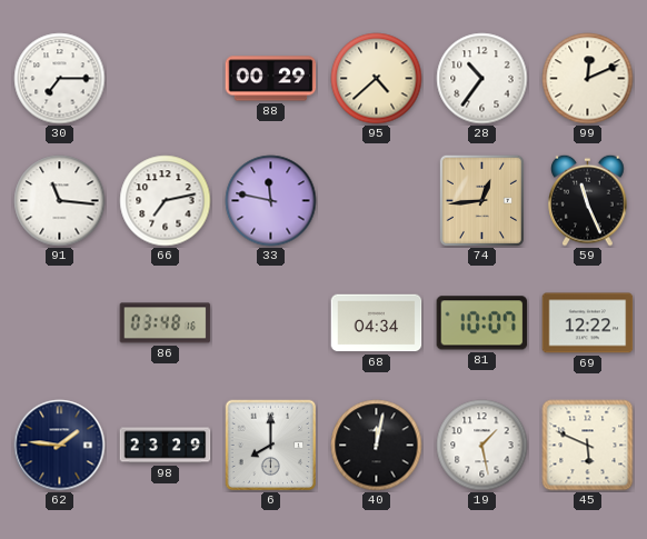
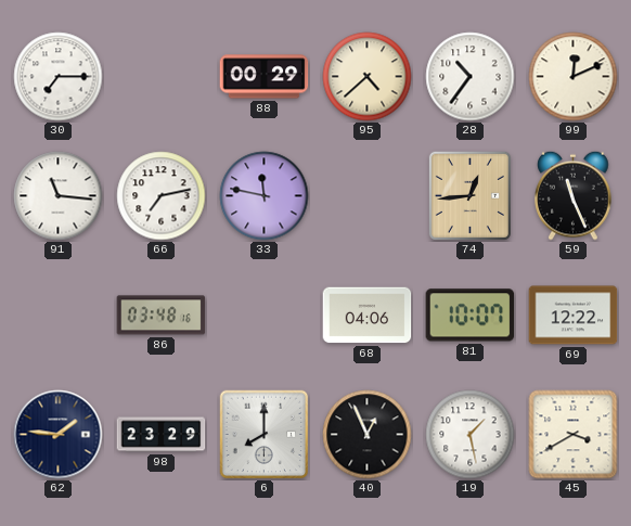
68: 04:34 -> 04:06
40: 12:02 -> 12:56
45: 5:49 -> 3:40
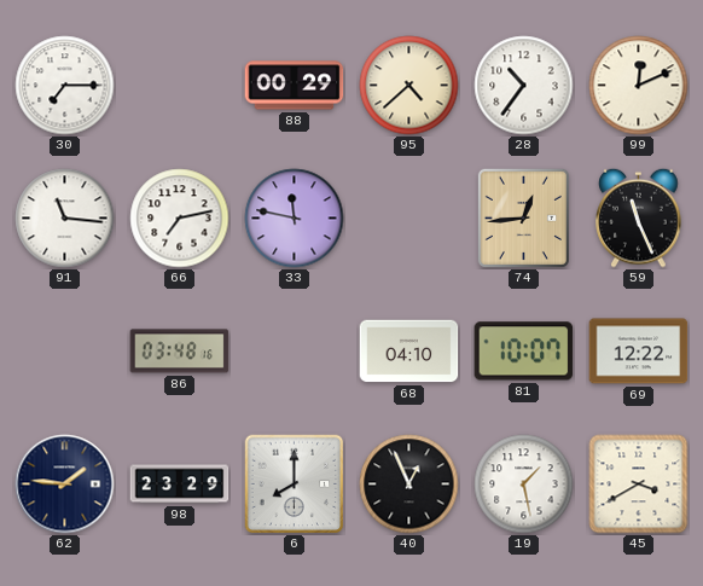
68: 04:06 -> 04:10
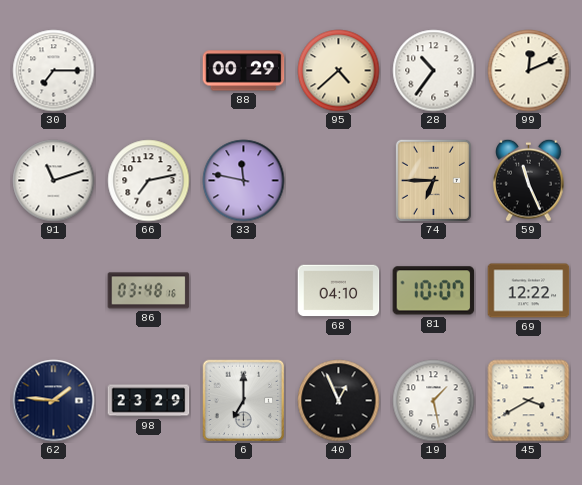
91: 11:16 -> 11:12
74: 12:44 -> 6:45
6: 8:00 -> 7:00
